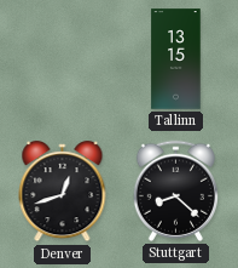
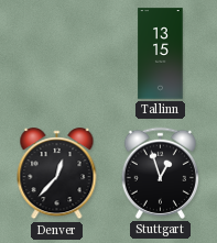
Denver: 12:42 -> 12:37
Stuttgart: 8:22 -> 12:57
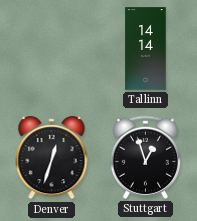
Tallinn: 13:15 -> 14:14
Denver: 12:37 -> 12:33
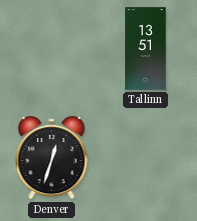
Tallinn: 14:14 -> 13:51
Stuttgart: 12:57 -> none
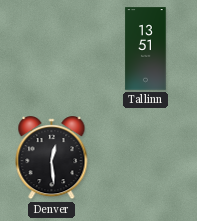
Denver: 12:33 -> 12:29
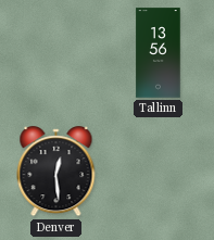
Tallinn: 13:51 -> 13:56
